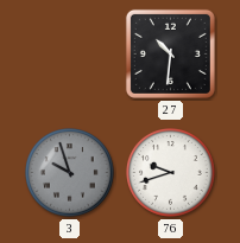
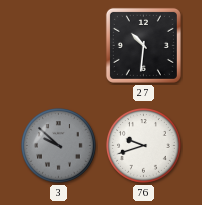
3: 9:57 -> 9:52
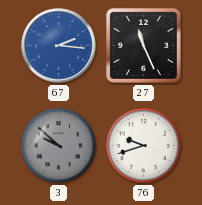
67: none -> 2:16
27: 10:31 -> 11:26
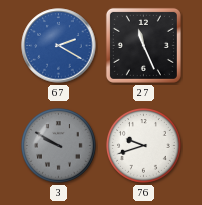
67: 2:16 -> 2:20
3: 9:52 -> 9:50
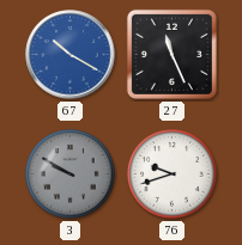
67: 2:20 -> 10:20
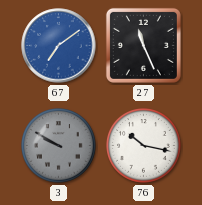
67: 10:20 -> 7:09
76: 9:42 -> 10:17
